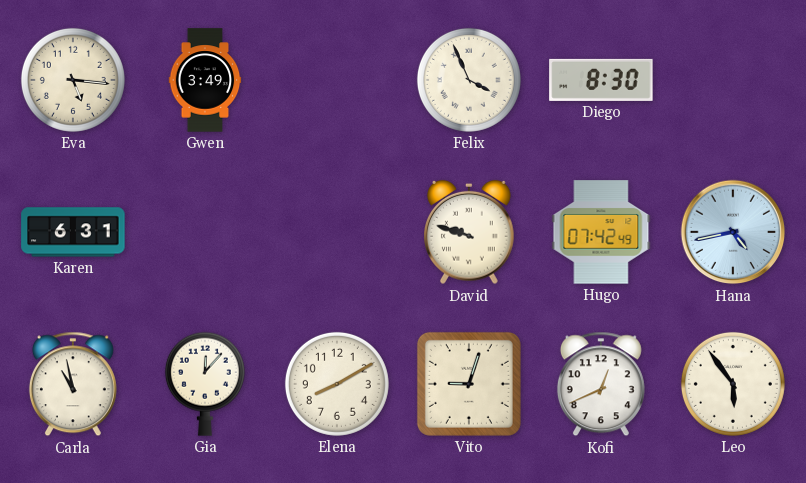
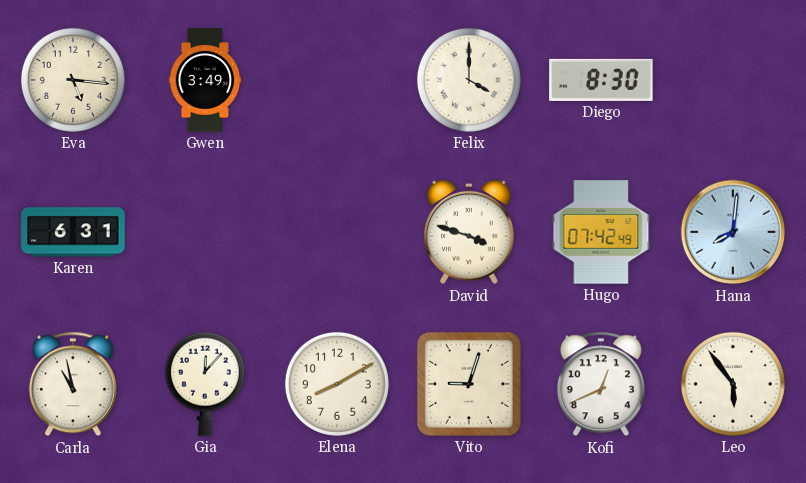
Felix: 3:56 -> 4:00
David: 9:48 -> 3:48
Hana: 4:43 -> 8:01
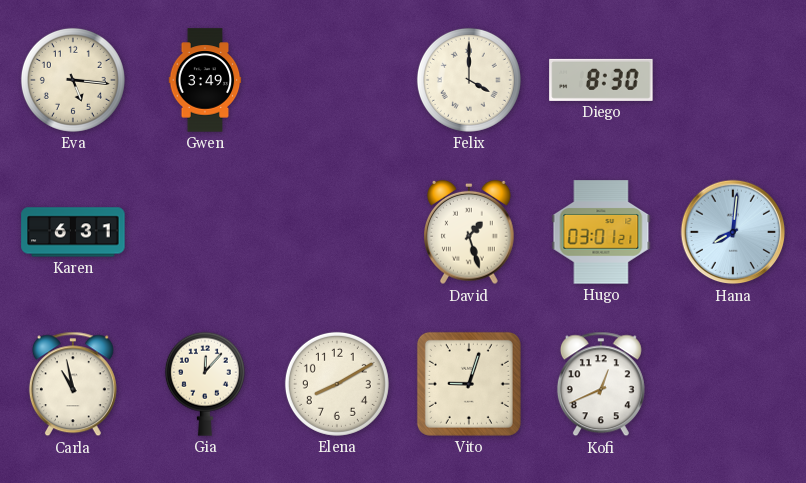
David: 3:48 -> 1:27
Hugo: 07:42 -> 03:01
Leo: 5:54 -> none
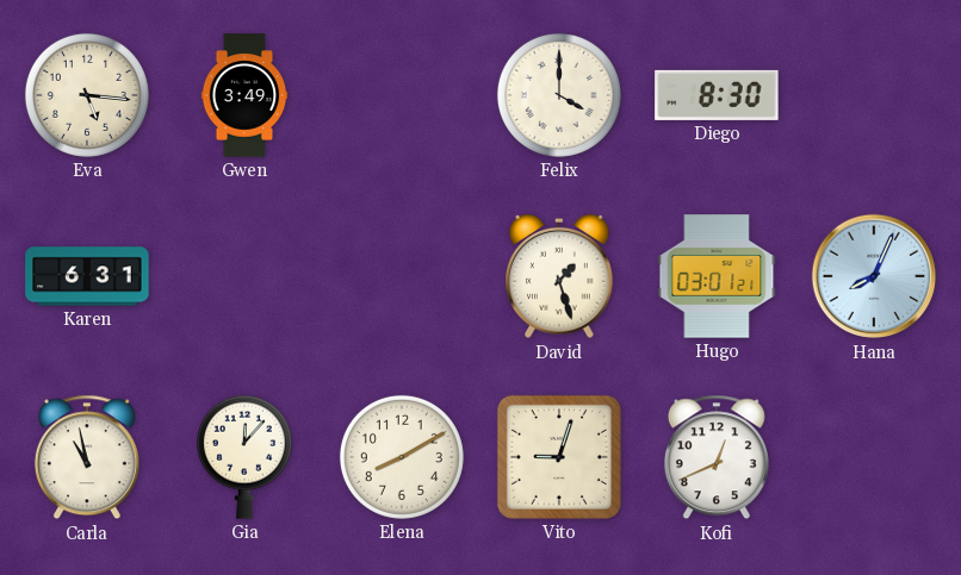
Hana: 8:01 -> 8:04
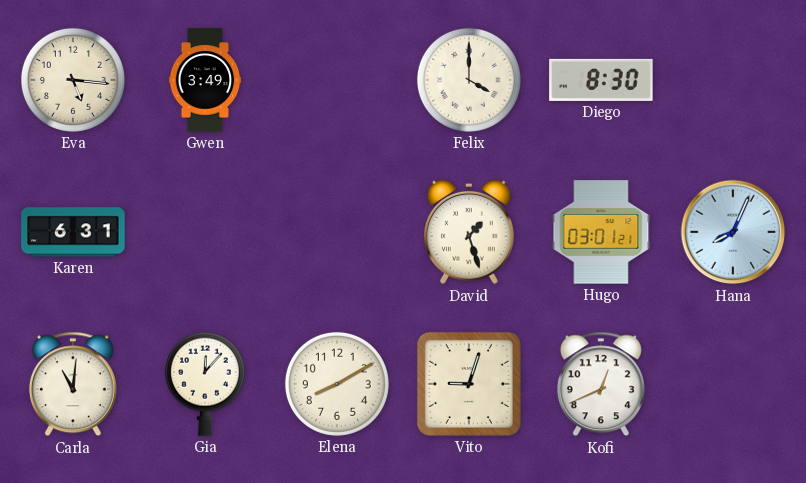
Carla: 10:58 -> 11:01
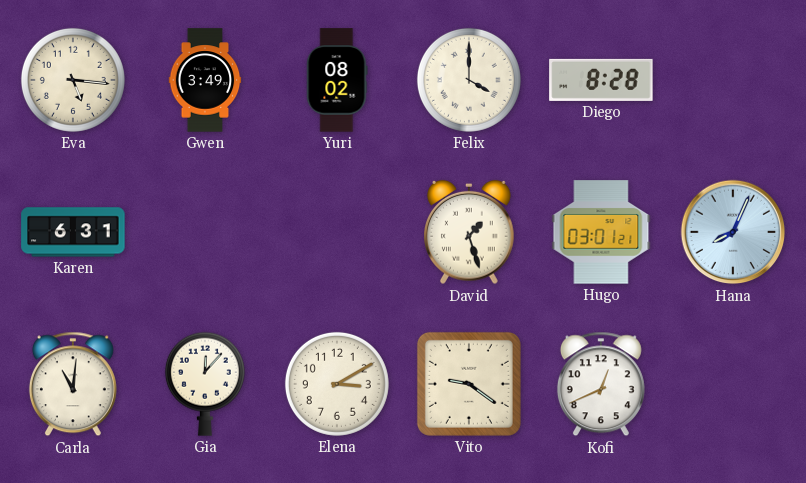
Yuri: none -> 08:02
Diego: 8:30 -> 8:28
Elena: 8:10 -> 3:10
Vito: 9:03 -> 9:21
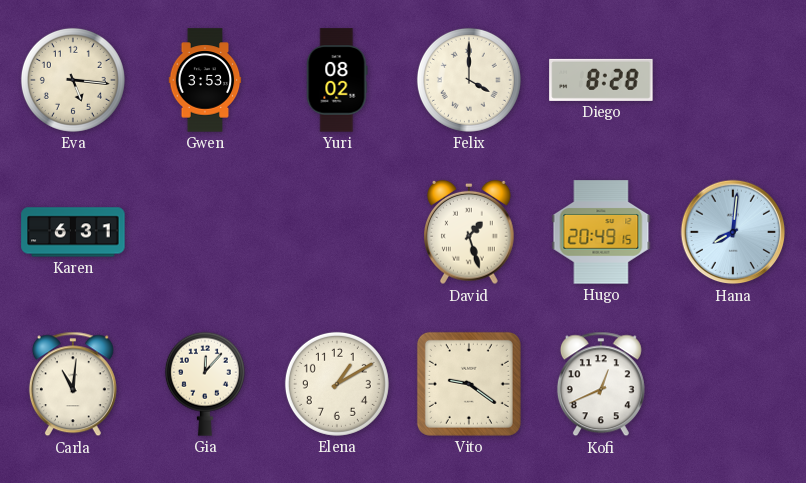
Gwen: 3:49 -> 3:53
Hugo: 03:01 -> 20:49
Hana: 8:04 -> 8:01
Elena: 3:10 -> 1:10
